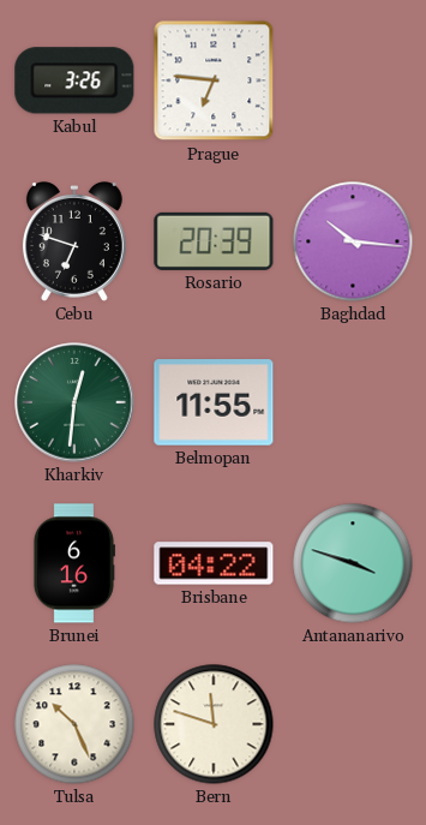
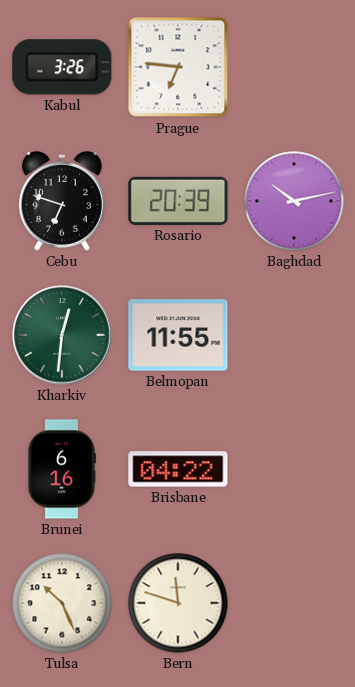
Baghdad: 10:16 -> 10:13
Antananarivo: 3:48 -> none
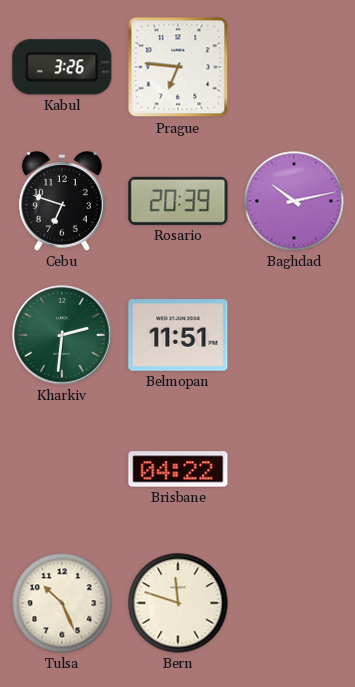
Kharkiv: 12:31 -> 2:31
Belmopan: 11:55 -> 11:51
Brunei: 6:16 -> none
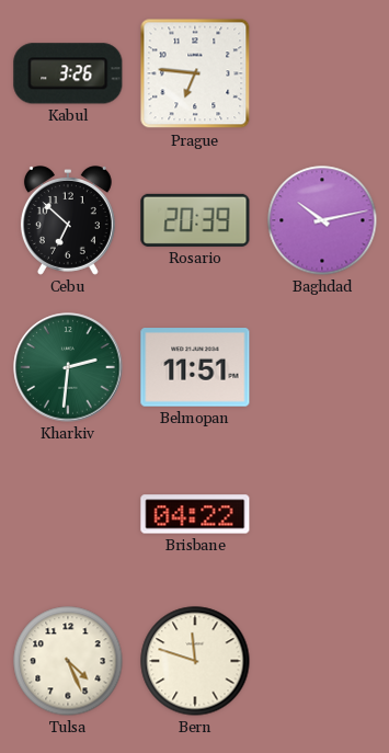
Cebu: 6:48 -> 6:52
Tulsa: 10:26 -> 4:26
